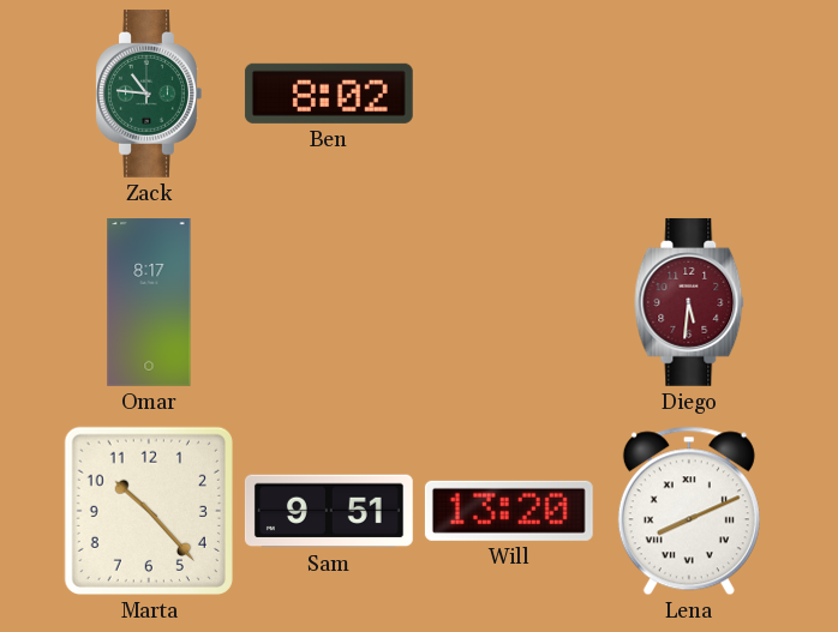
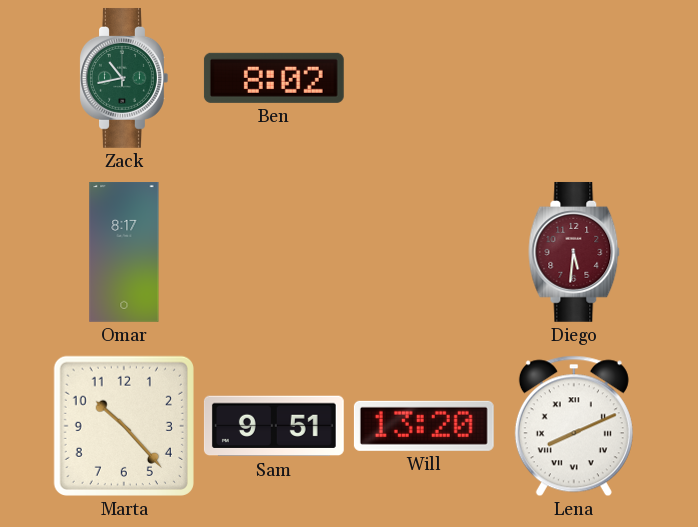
Zack: 10:46 -> 10:43
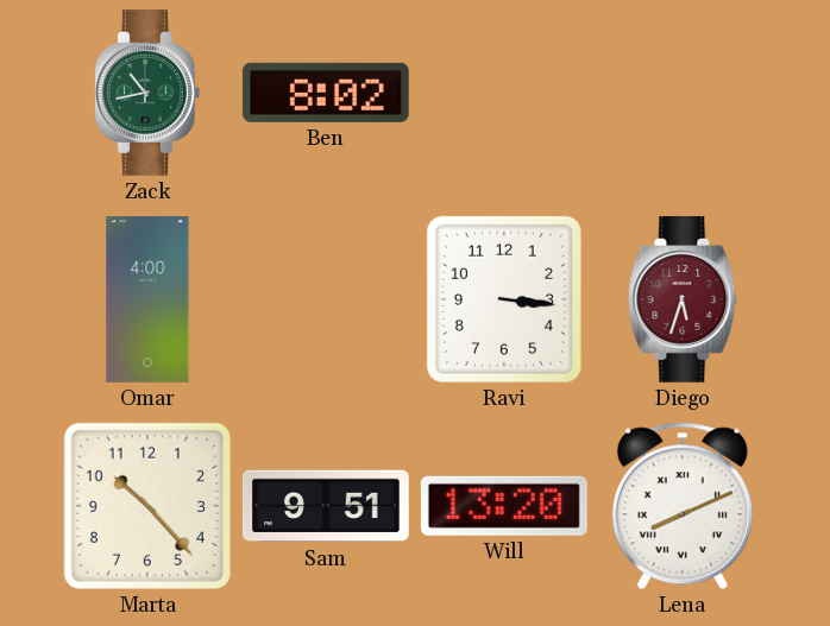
Omar: 8:17 -> 4:00
Ravi: none -> 3:16
Diego: 5:31 -> 5:33
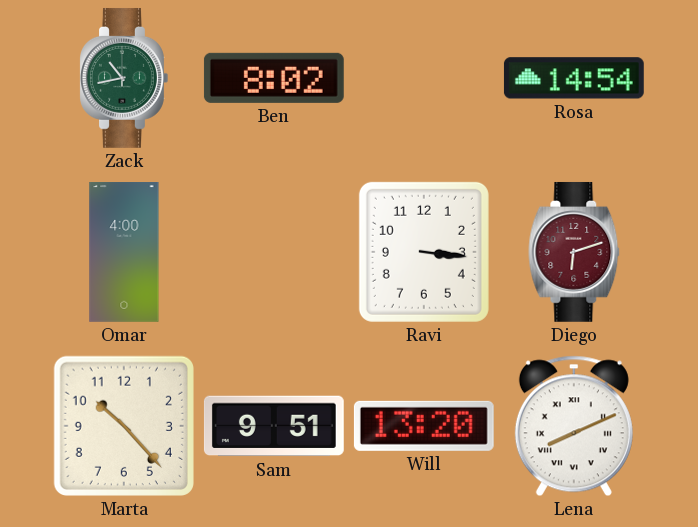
Rosa: none -> 14:54
Diego: 5:33 -> 6:12
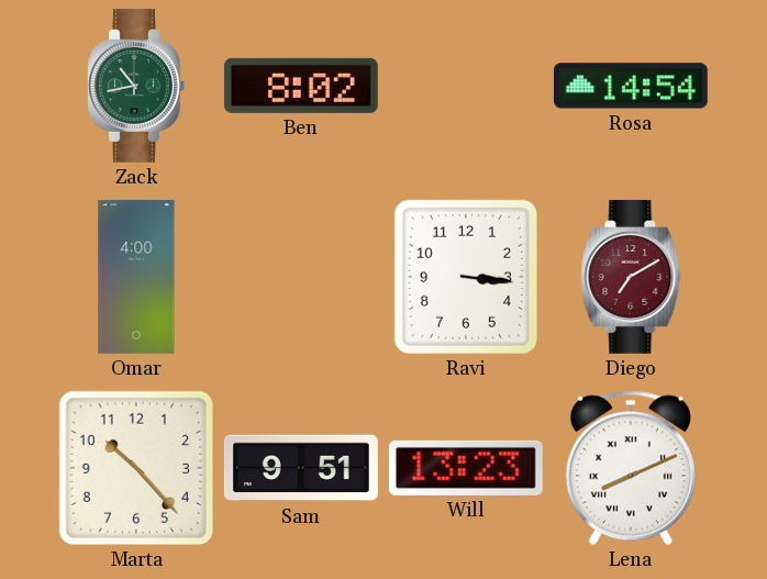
Diego: 6:12 -> 7:10
Will: 13:20 -> 13:23
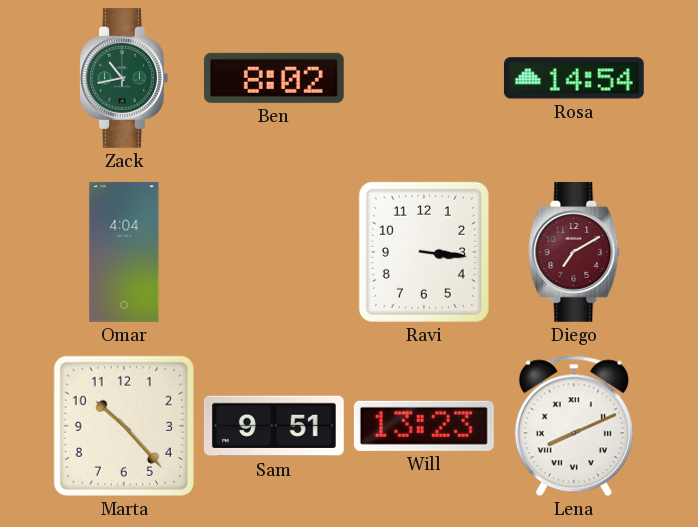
Omar: 4:00 -> 4:04
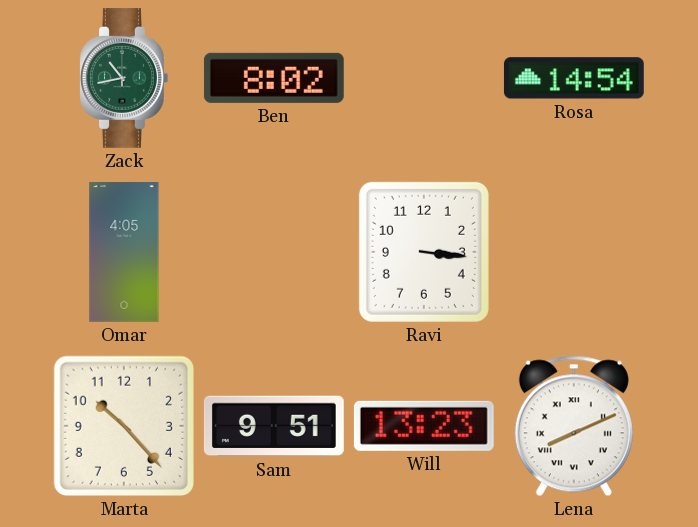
Omar: 4:04 -> 4:05
Diego: 7:10 -> none
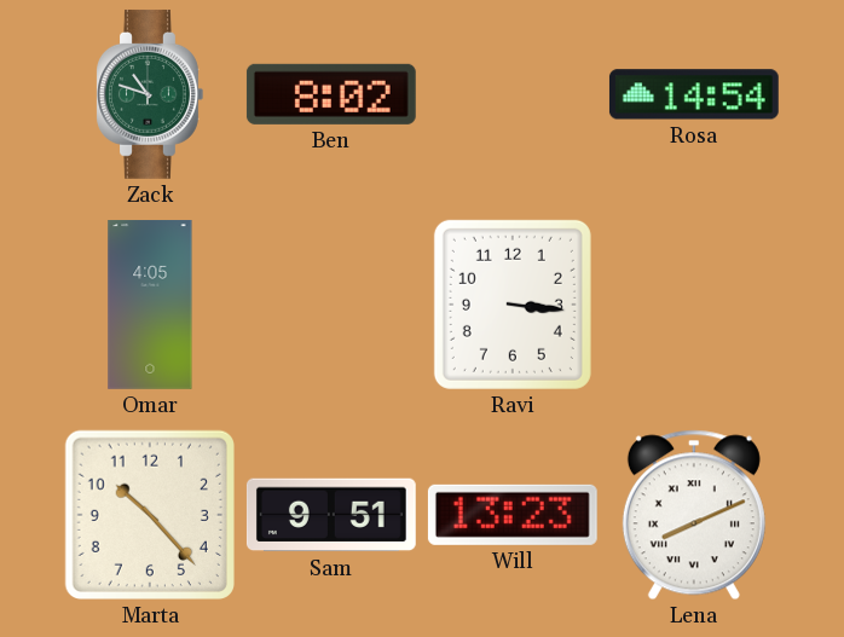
Zack: 10:43 -> 10:48
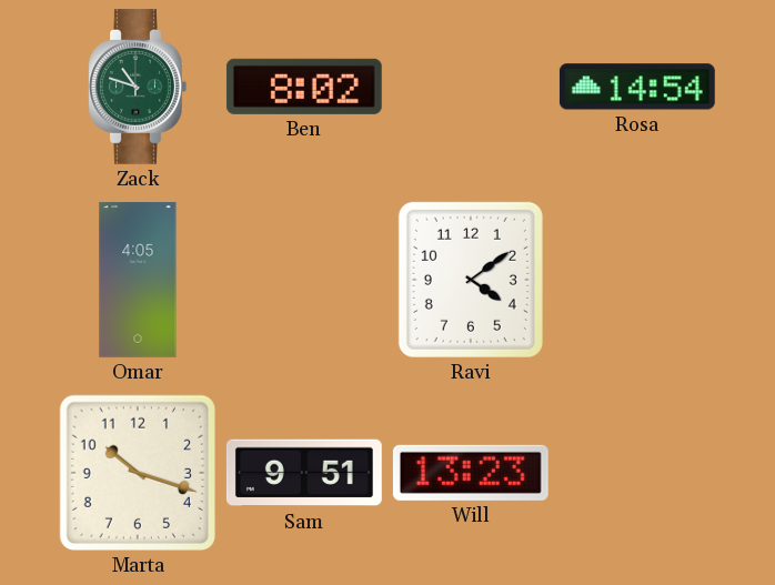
Ravi: 3:16 -> 4:09
Marta: 10:23 -> 10:18
Lena: 8:11 -> none
